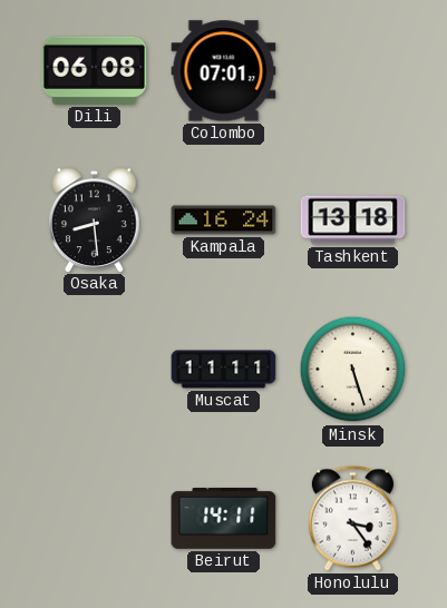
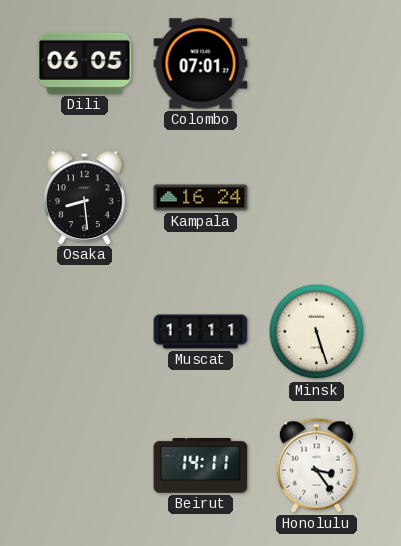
Dili: 06:08 -> 06:05
Tashkent: 13:18 -> none
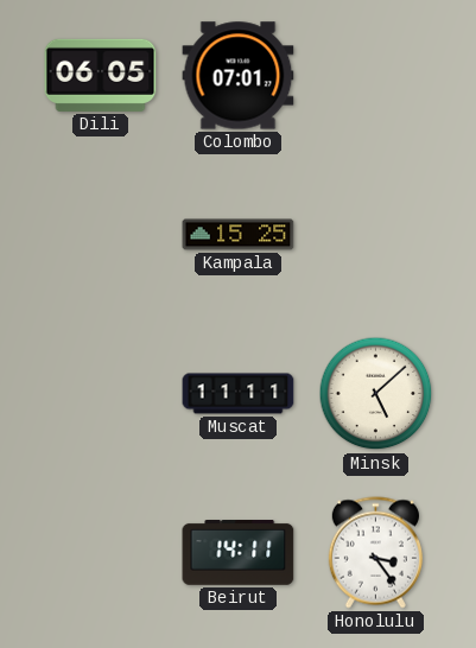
Osaka: 8:29 -> none
Kampala: 16:24 -> 15:25
Minsk: 5:27 -> 5:08
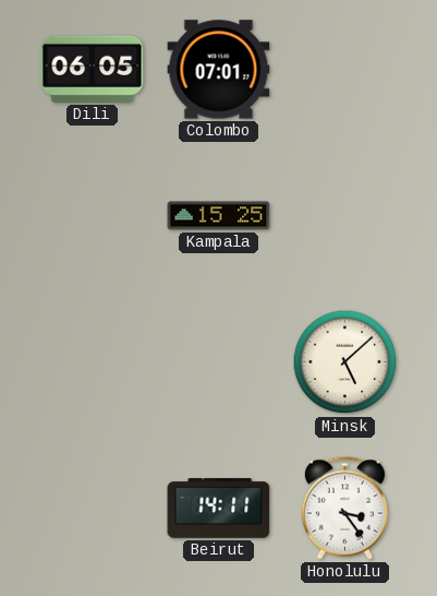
Muscat: 11:11 -> none
